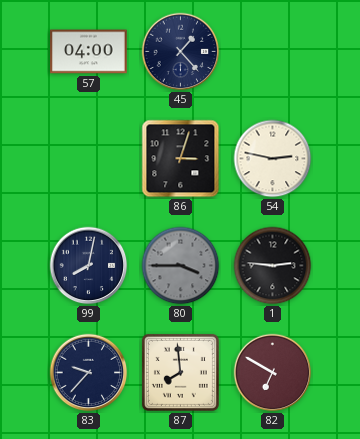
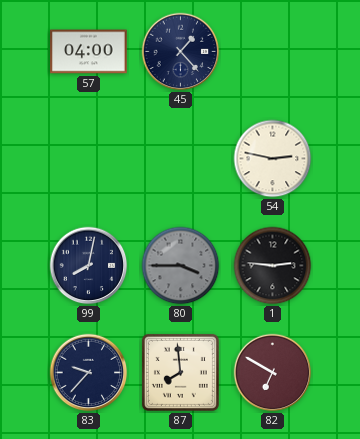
86: 3:03 -> none
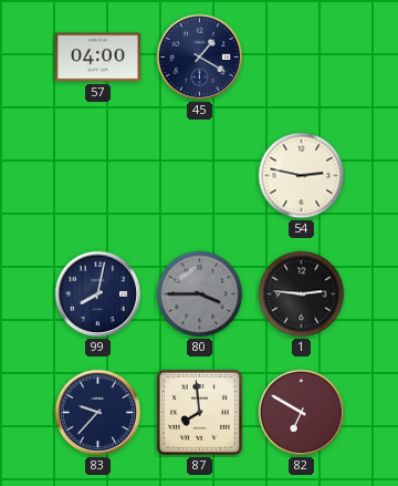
45: 1:23 -> 1:20
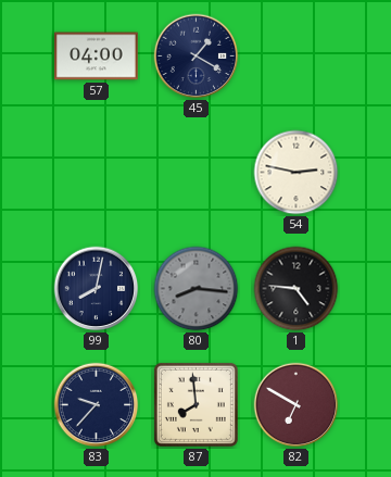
80: 3:45 -> 8:16
1: 2:46 -> 4:46
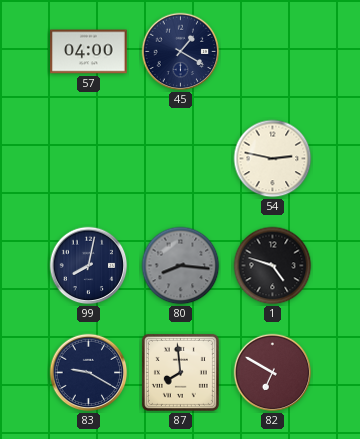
1: 4:46 -> 4:48
83: 9:37 -> 9:20
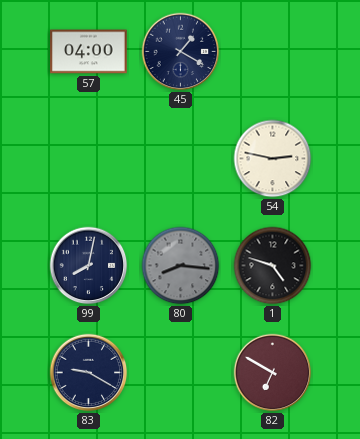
87: 7:59 -> none
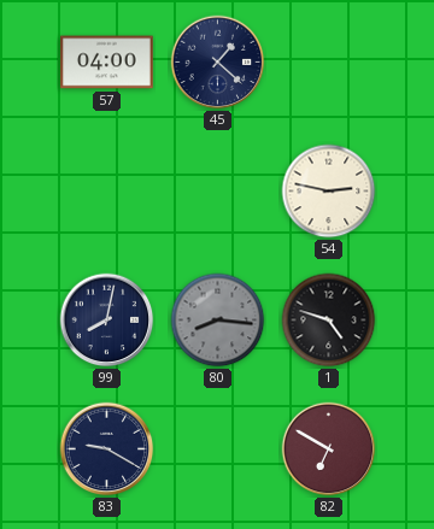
45: 1:20 -> 1:22
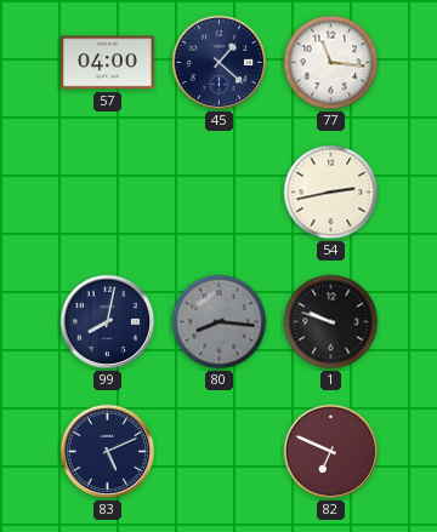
77: none -> 11:16
54: 2:47 -> 2:43
1: 4:48 -> 9:48
83: 9:20 -> 5:11
82: 6:50 -> 6:49
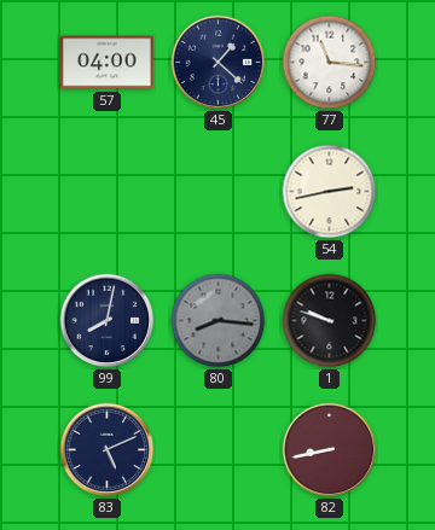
82: 6:49 -> 8:43
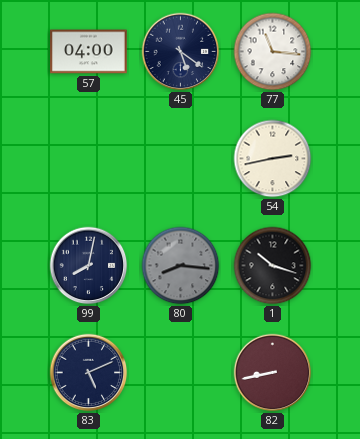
45: 1:22 -> 5:21
1: 9:48 -> 10:18
